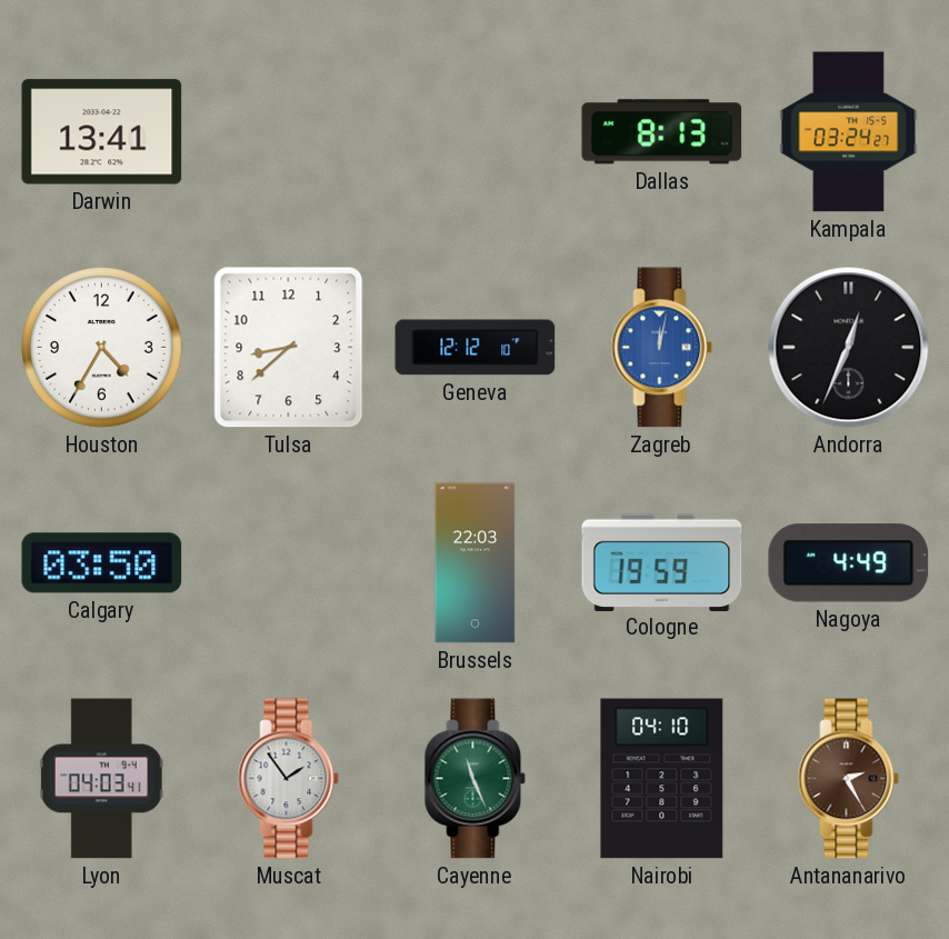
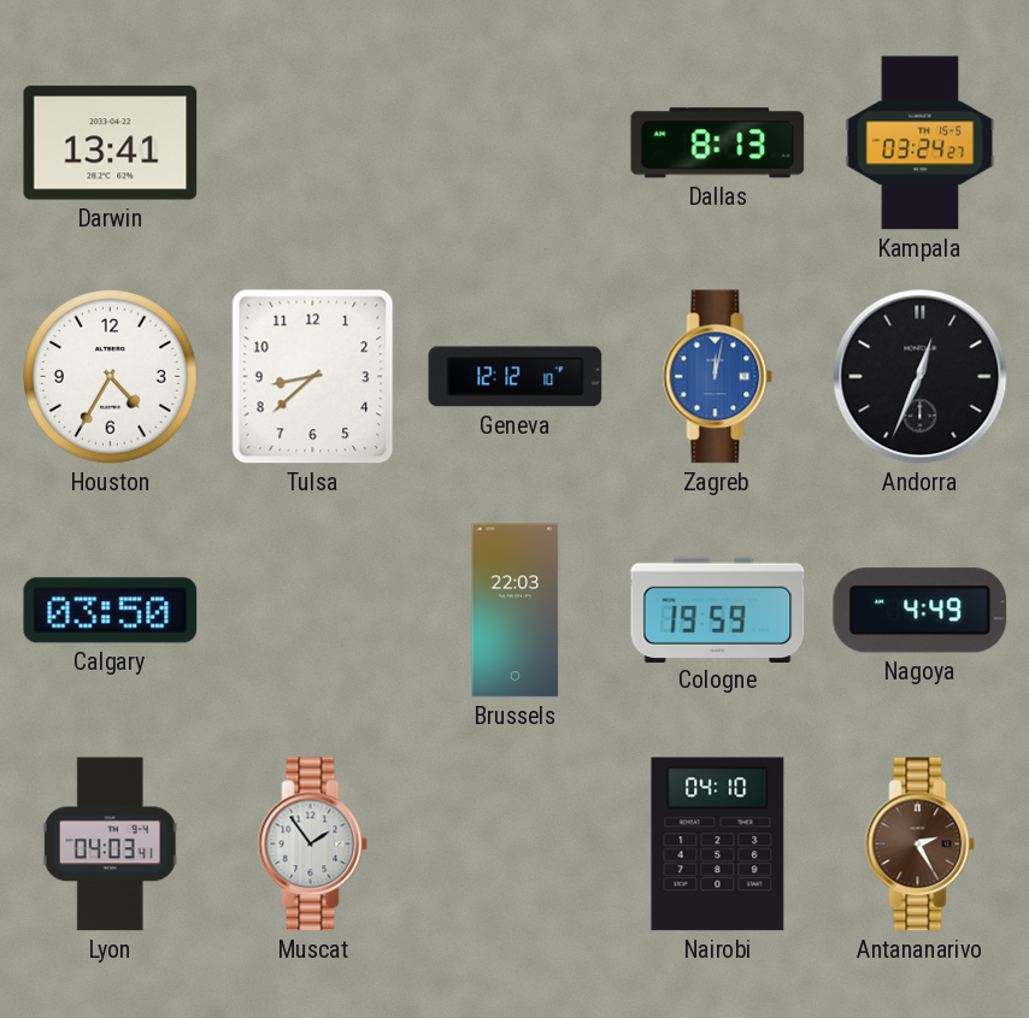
Cayenne: 11:26 -> none
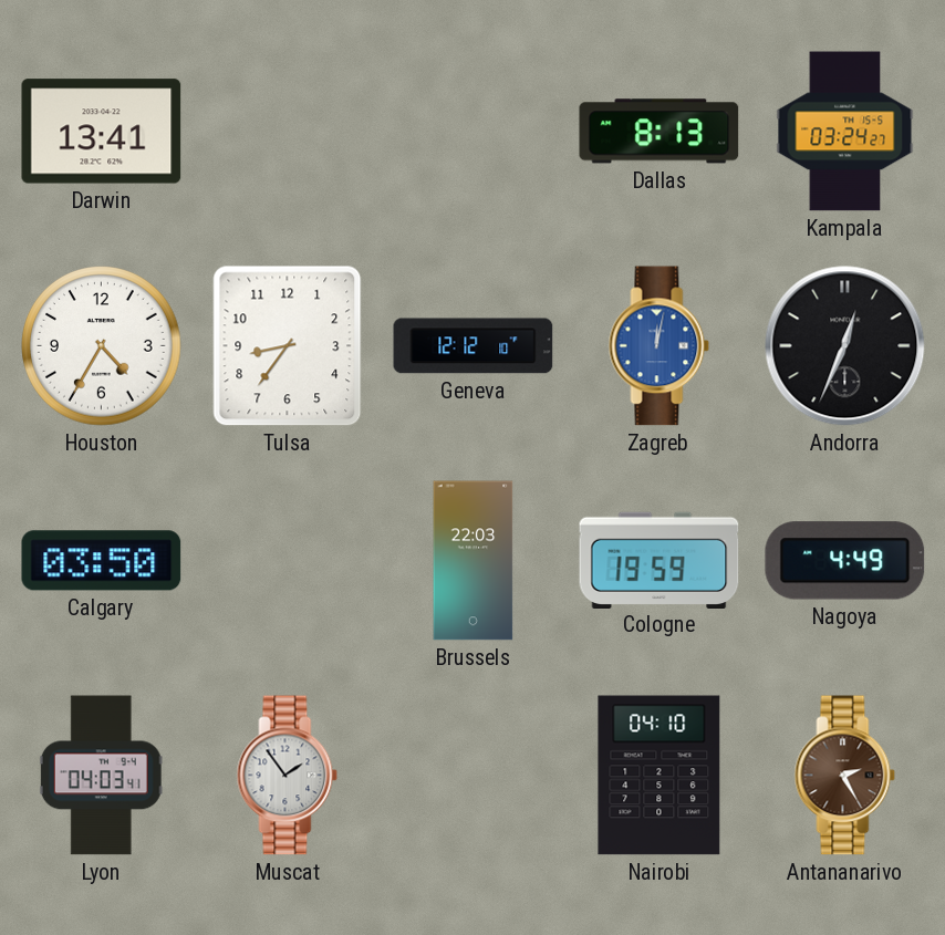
Tulsa: 8:38 -> 8:36
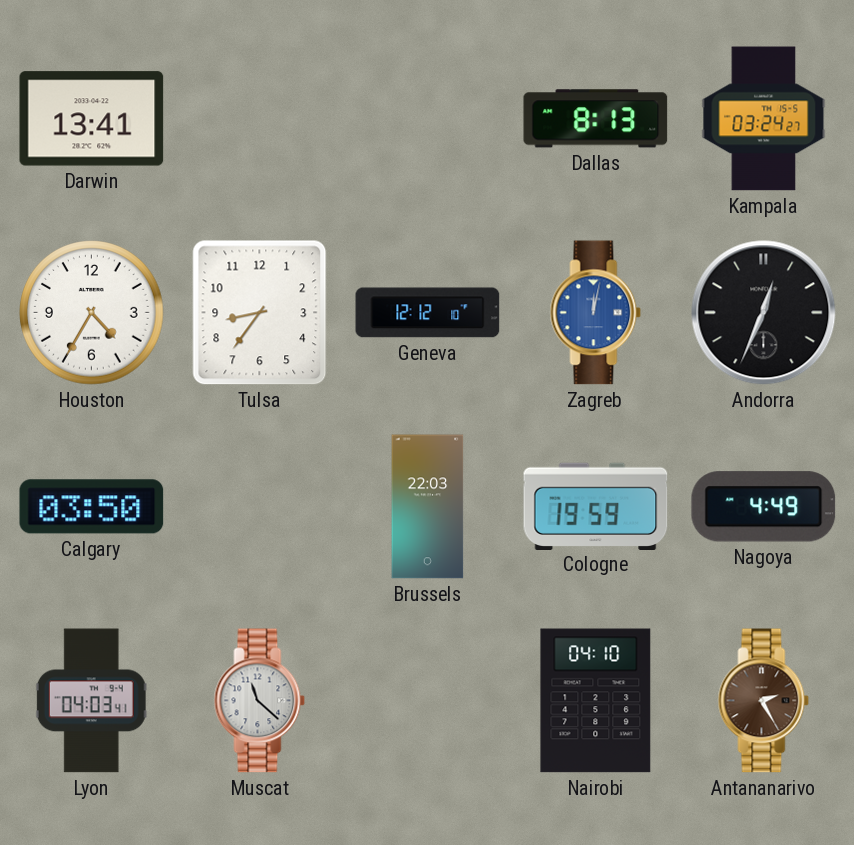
Muscat: 1:54 -> 11:22
